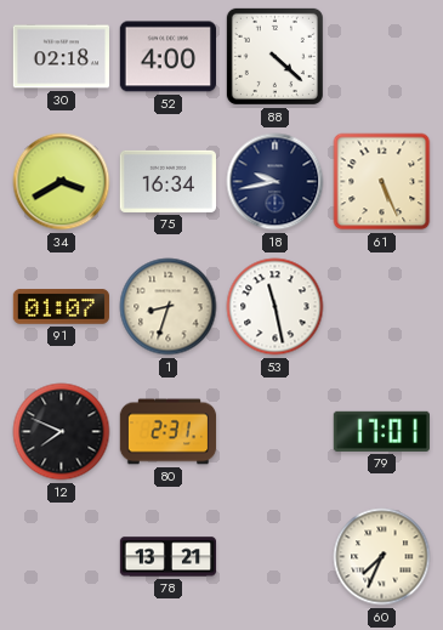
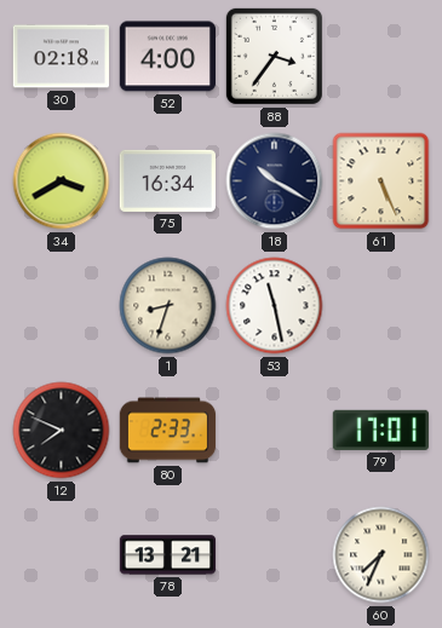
88: 4:22 -> 3:36
18: 9:43 -> 10:20
91: 01:07 -> none
80: 2:31 -> 2:33
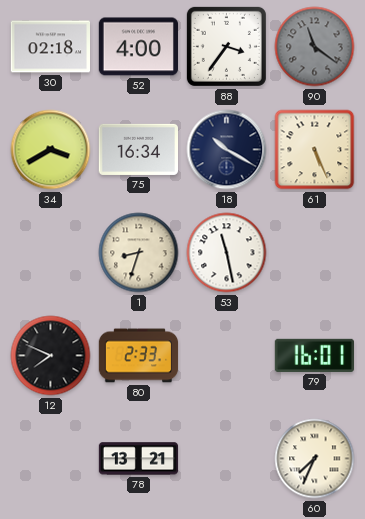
90: none -> 11:21
79: 17:01 -> 16:01
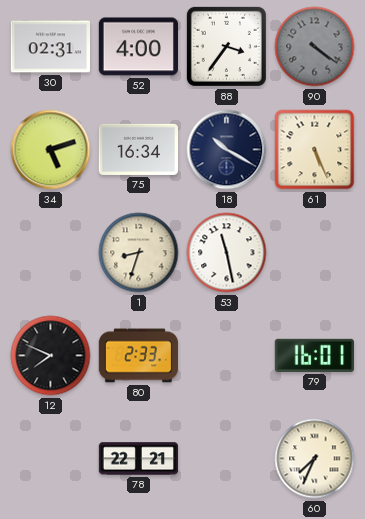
30: 02:18 -> 02:31
90: 11:21 -> 4:21
34: 3:40 -> 5:12
78: 13:21 -> 22:21
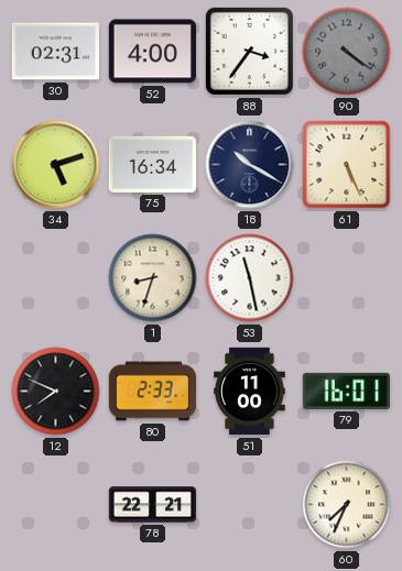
51: none -> 11:00
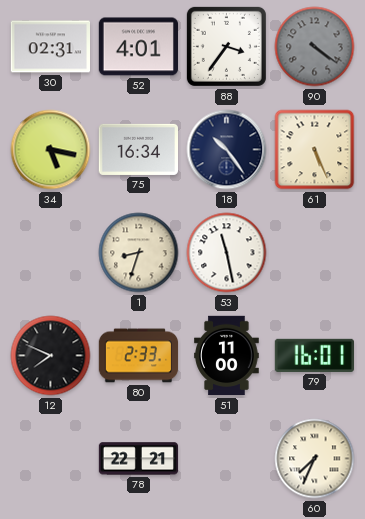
52: 4:00 -> 4:01
34: 5:12 -> 5:17
18: 10:20 -> 10:24
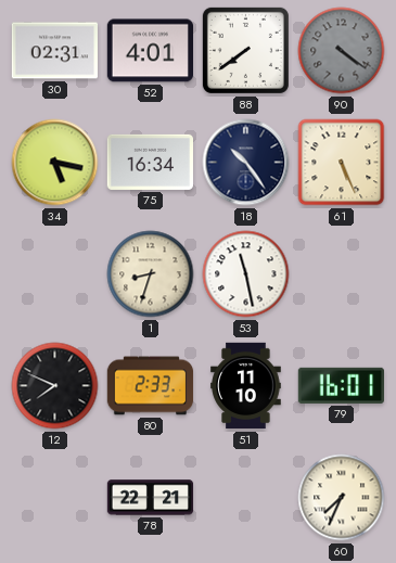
88: 3:36 -> 7:39
51: 11:00 -> 11:10
